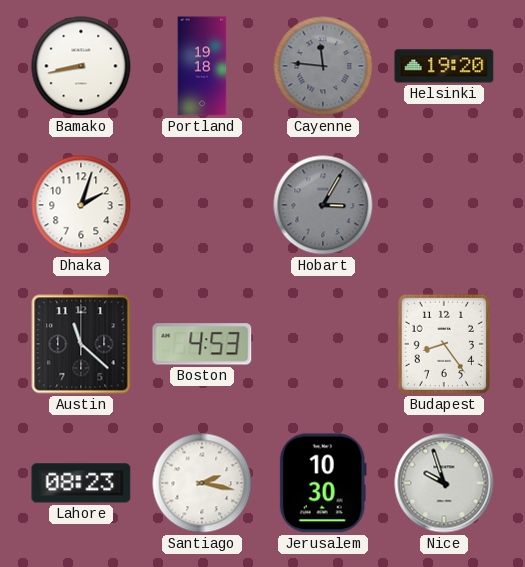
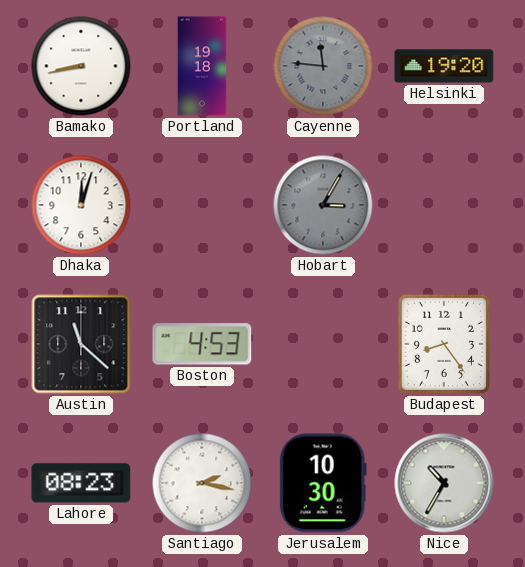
Dhaka: 2:03 -> 12:03
Nice: 9:57 -> 10:35
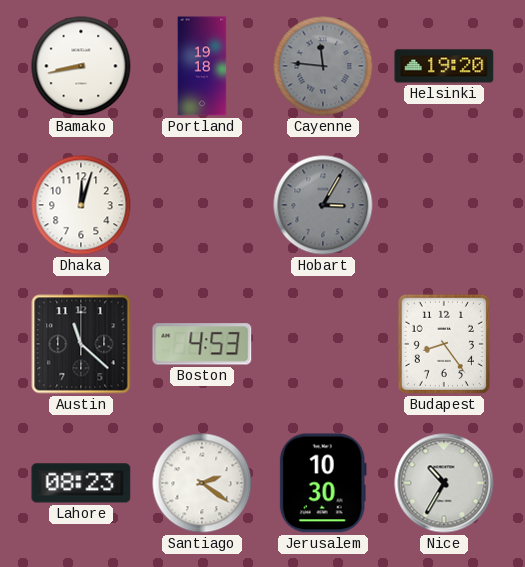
Santiago: 2:17 -> 2:21
